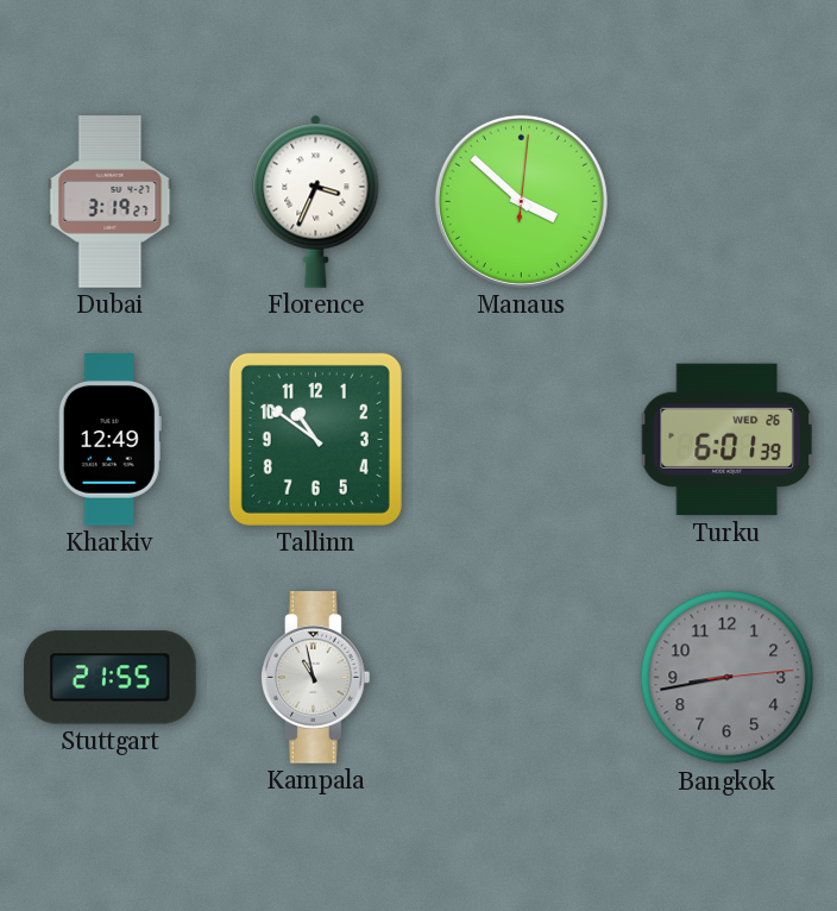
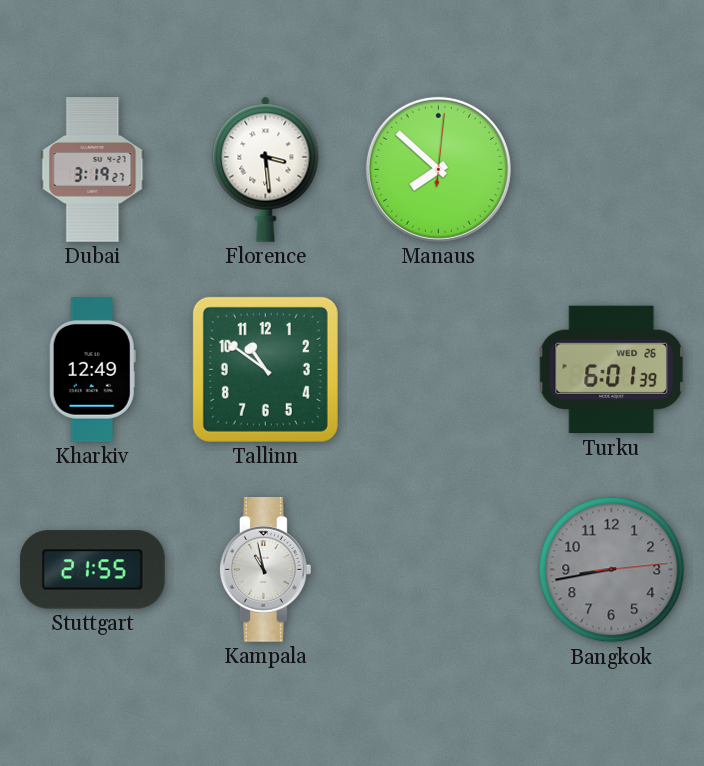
Florence: 3:34 -> 3:29
Manaus: 3:52 -> 7:52
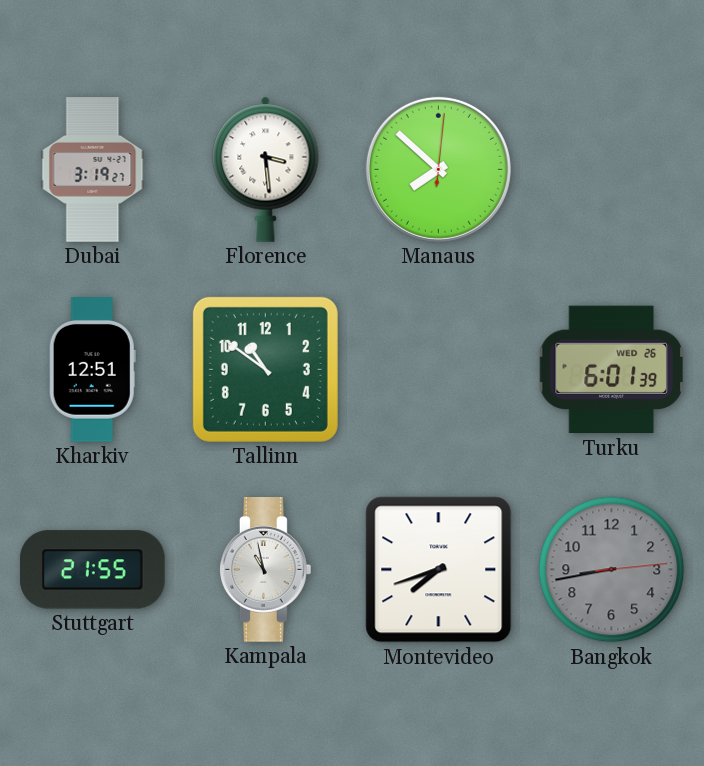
Kharkiv: 12:49 -> 12:51
Montevideo: none -> 7:42
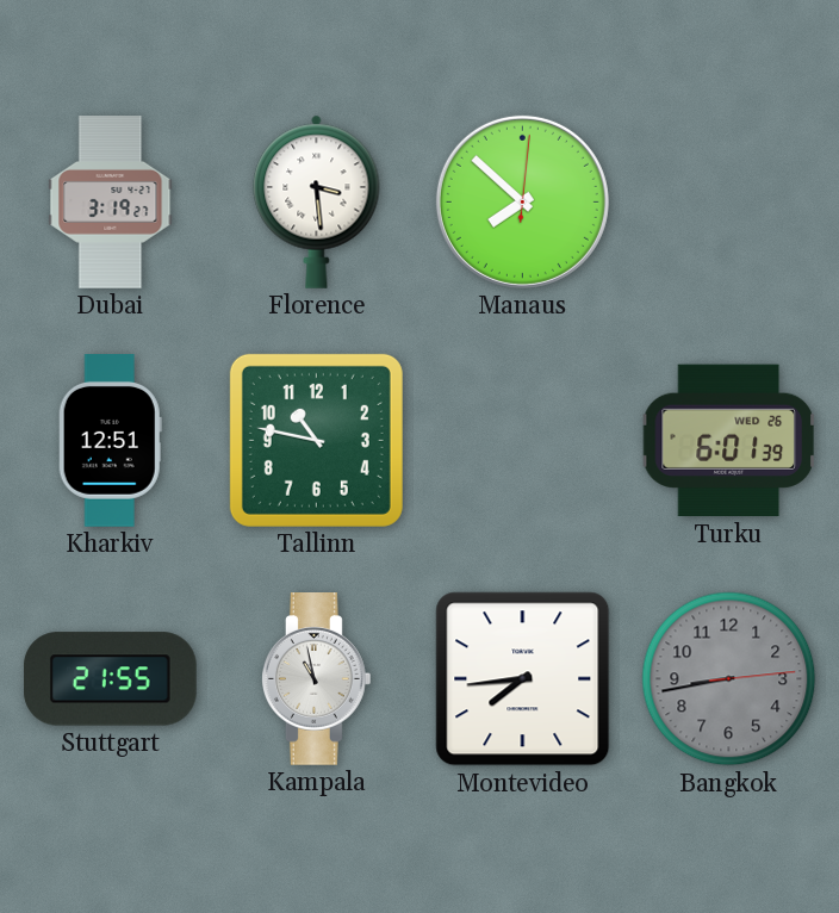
Tallinn: 10:51 -> 10:47
Montevideo: 7:42 -> 7:44
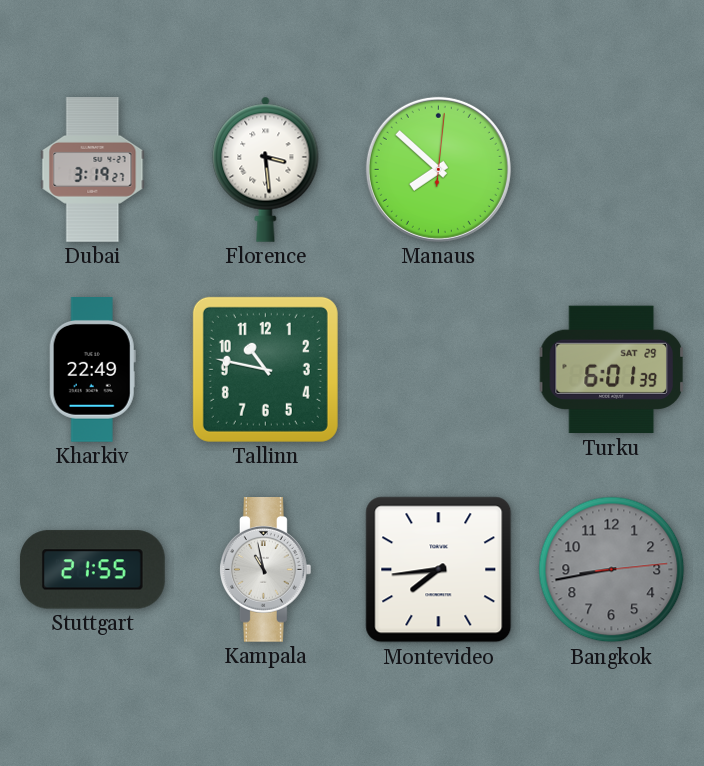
Kharkiv: 12:51 -> 22:49
Turku date: WED 26 -> SAT 29
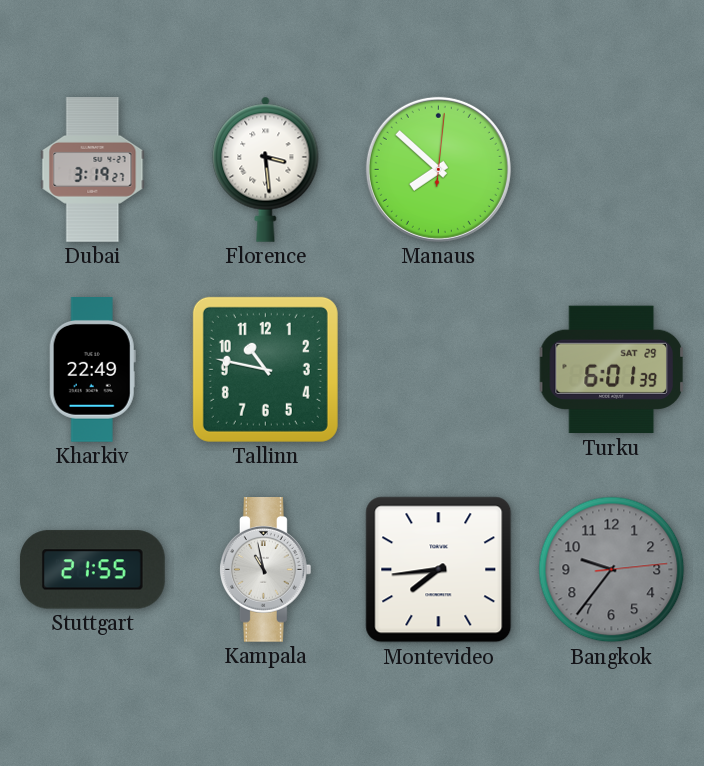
Bangkok: 8:43 -> 9:36
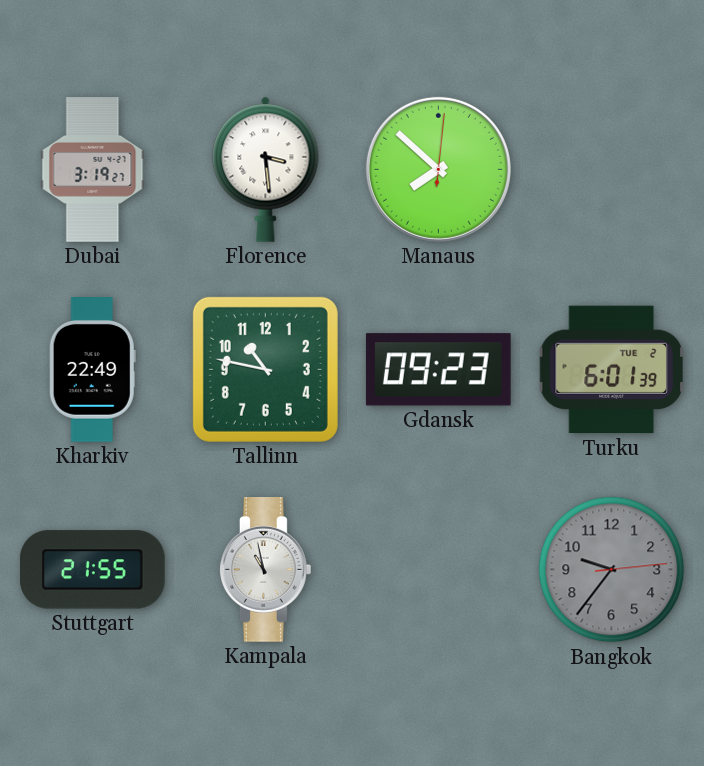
Gdansk: none -> 09:23
Turku date: SAT 29 -> TUE 2
Montevideo: 7:44 -> none
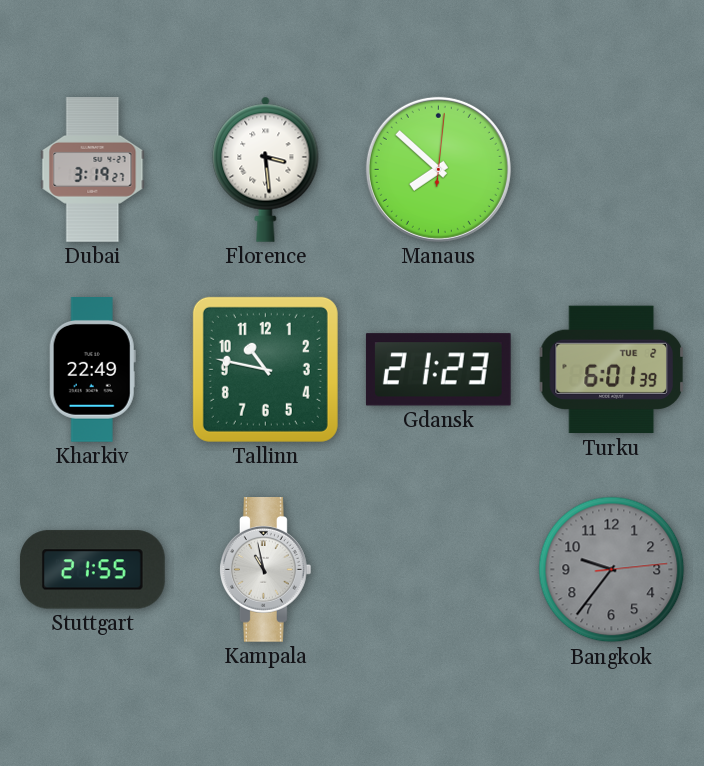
Gdansk: 09:23 -> 21:23
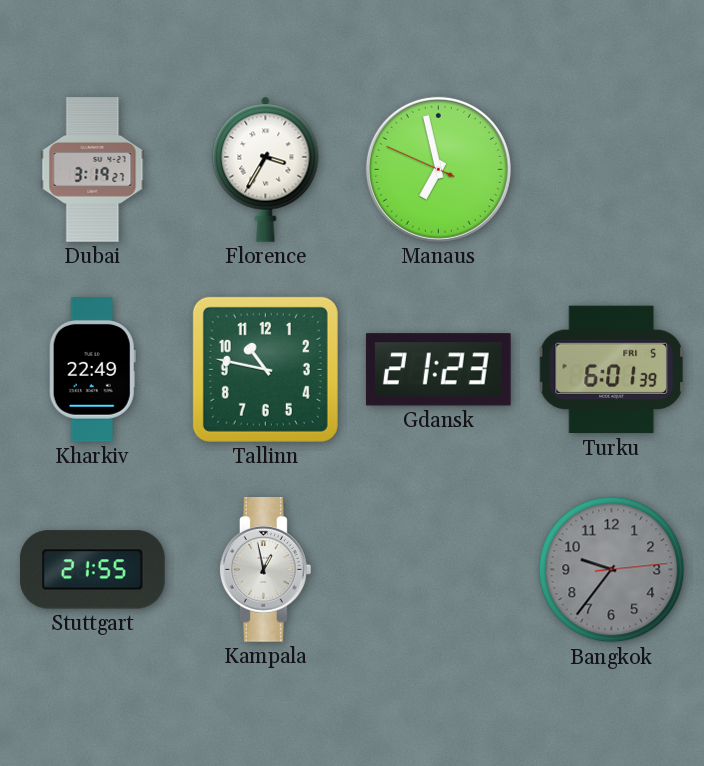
Florence: 3:29 -> 3:35
Manaus: 7:52 -> 6:57
Turku date: TUE 2 -> FRI 5
Kampala: 10:58 -> 12:58
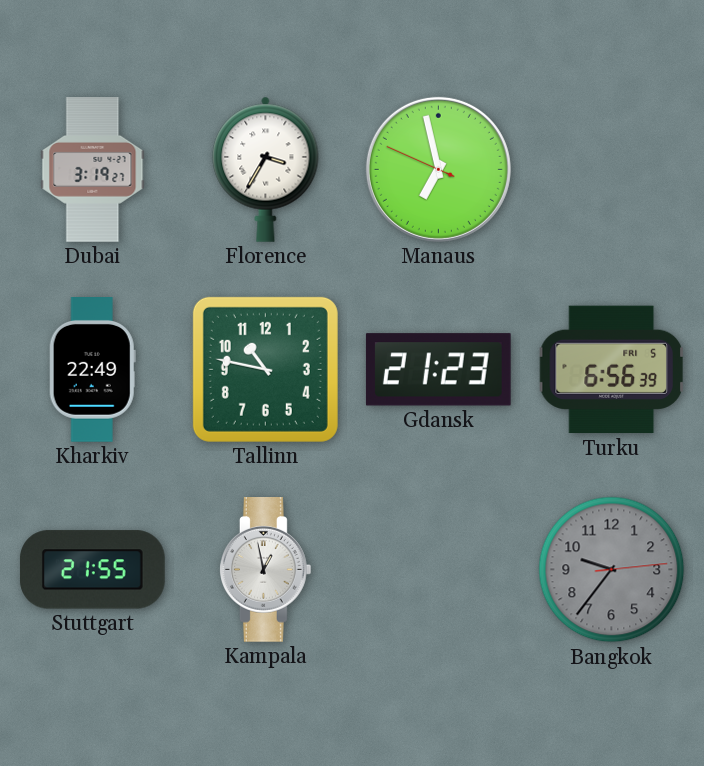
Turku: 6:01 -> 6:56
